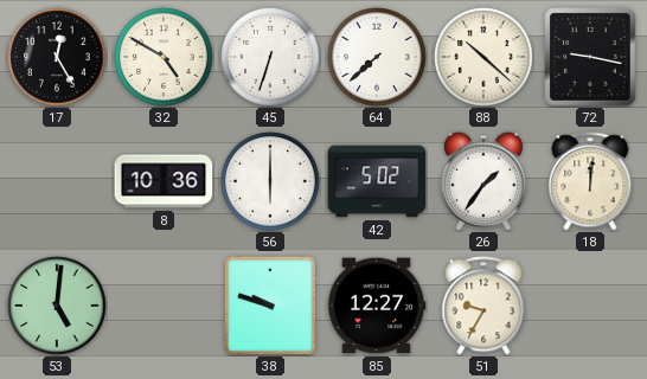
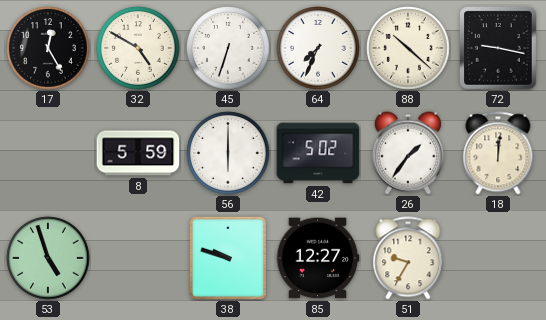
64: 7:38 -> 7:34
8: 10:36 -> 5:59
53: 5:01 -> 4:57
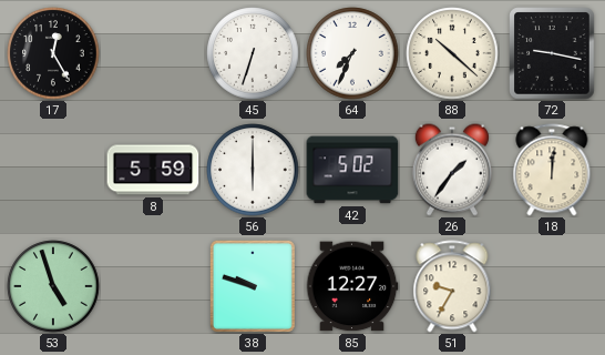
32: 4:50 -> none
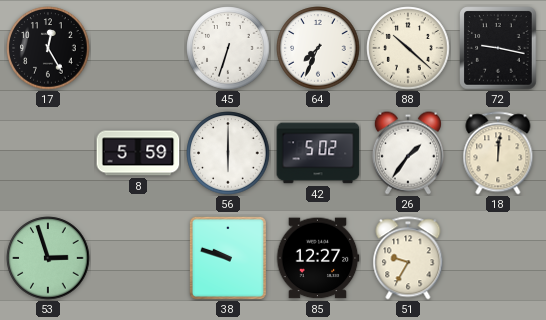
53: 4:57 -> 2:57
